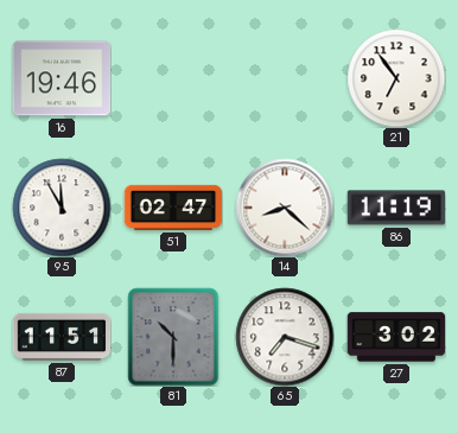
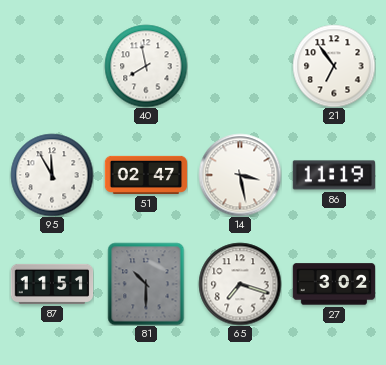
16: 19:46 -> none
40: none -> 7:58
14: 8:22 -> 3:28
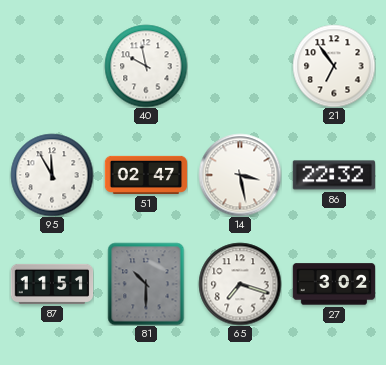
40: 7:58 -> 9:58
86: 11:19 -> 22:32
